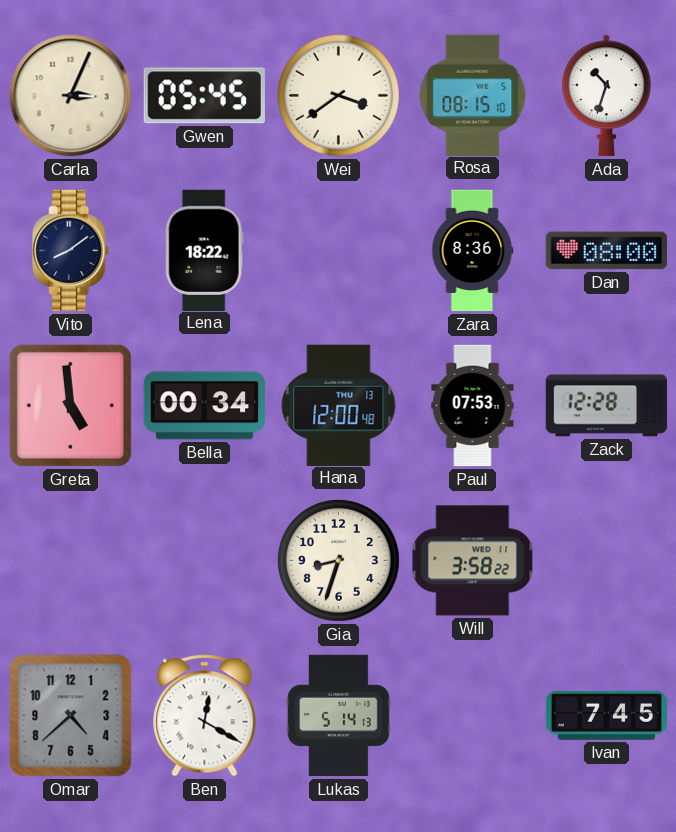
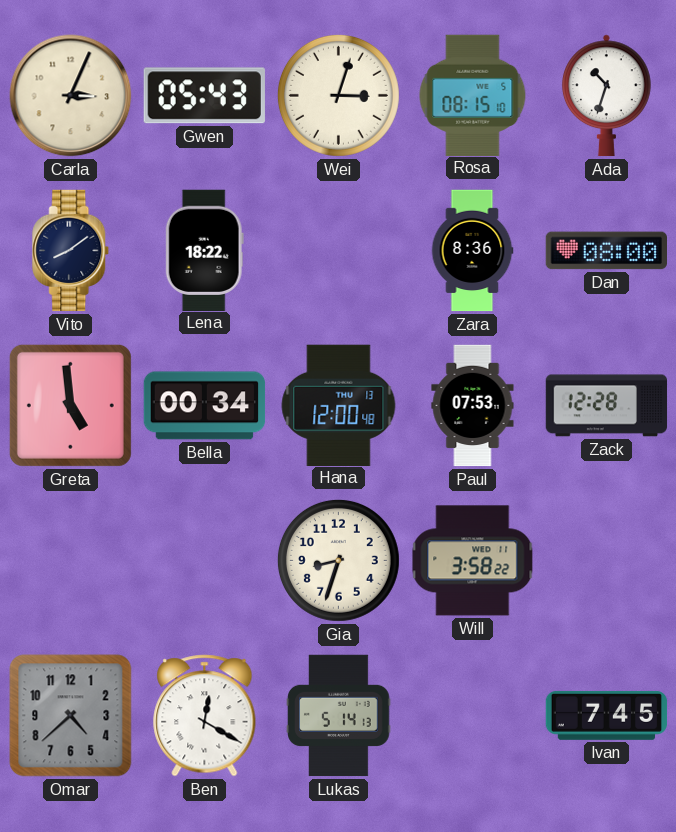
Gwen: 05:45 -> 05:43
Wei: 3:39 -> 3:03
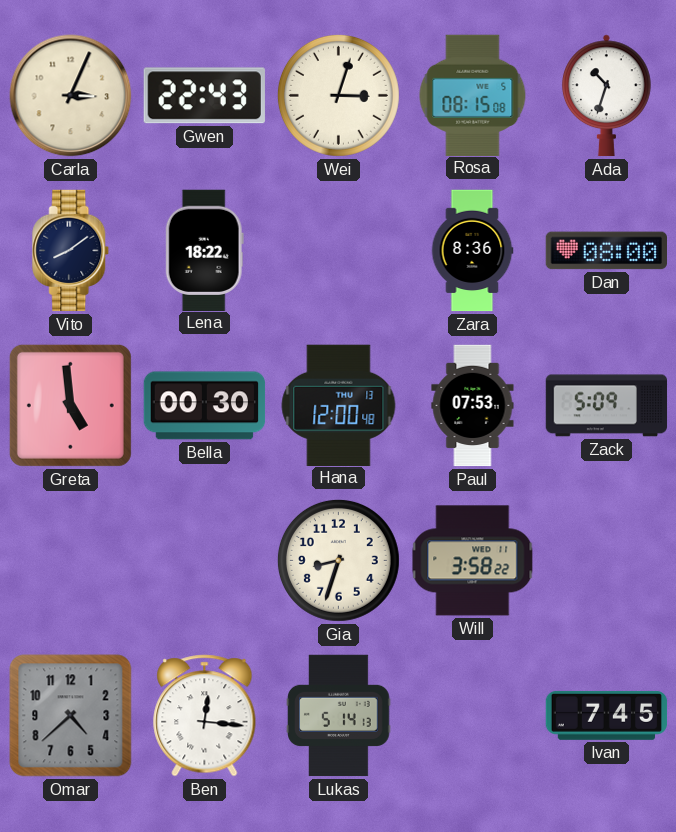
Gwen: 05:43 -> 22:43
Rosa: 08:15:10 -> 08:15:08
Bella: 00:34 -> 00:30
Zack: 12:28 -> 5:09
Ben: 12:20 -> 12:16
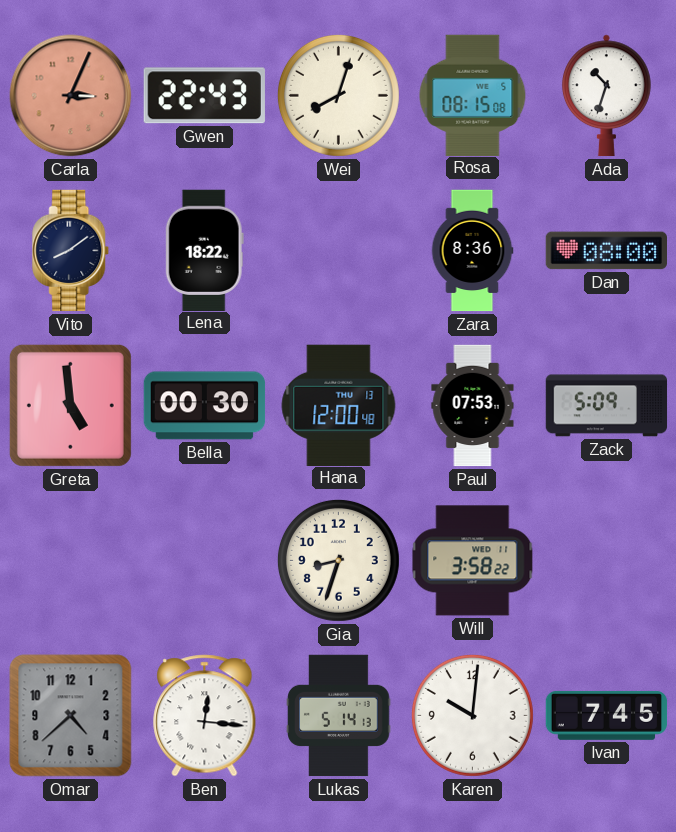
Carla dial: cream -> salmon
Wei: 3:03 -> 8:03
Karen: none -> 10:01
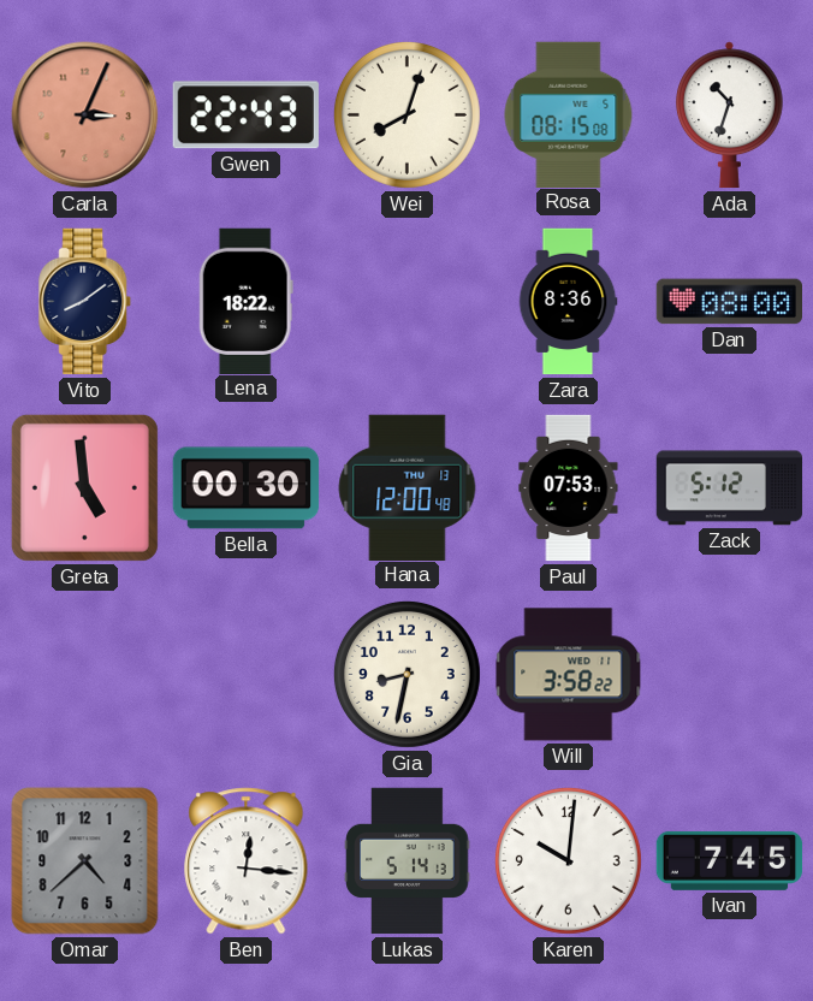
Zack: 5:09 -> 5:12
Gia: 8:33 -> 8:32
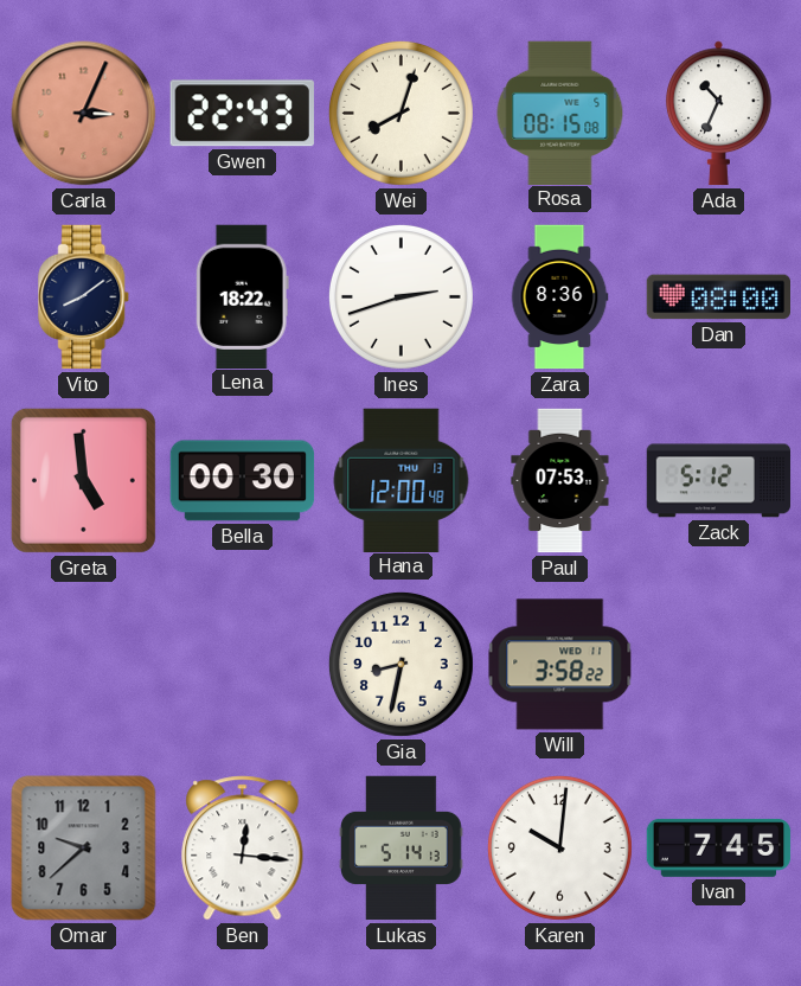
Ada: 10:33 -> 10:34
Ines: none -> 2:42
Omar: 4:38 -> 9:38
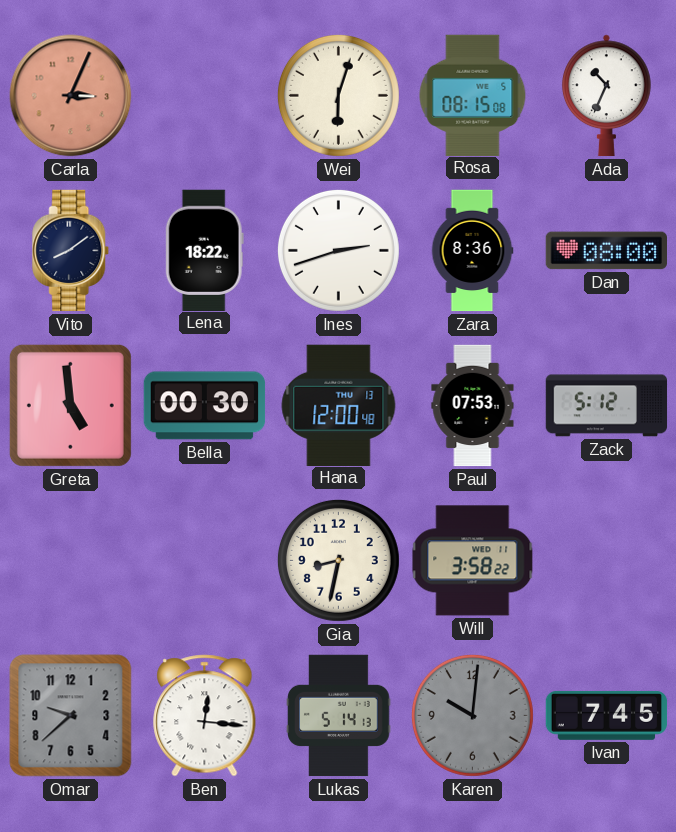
Gwen: 22:43 -> none
Wei: 8:03 -> 6:03
Karen dial: white -> grey
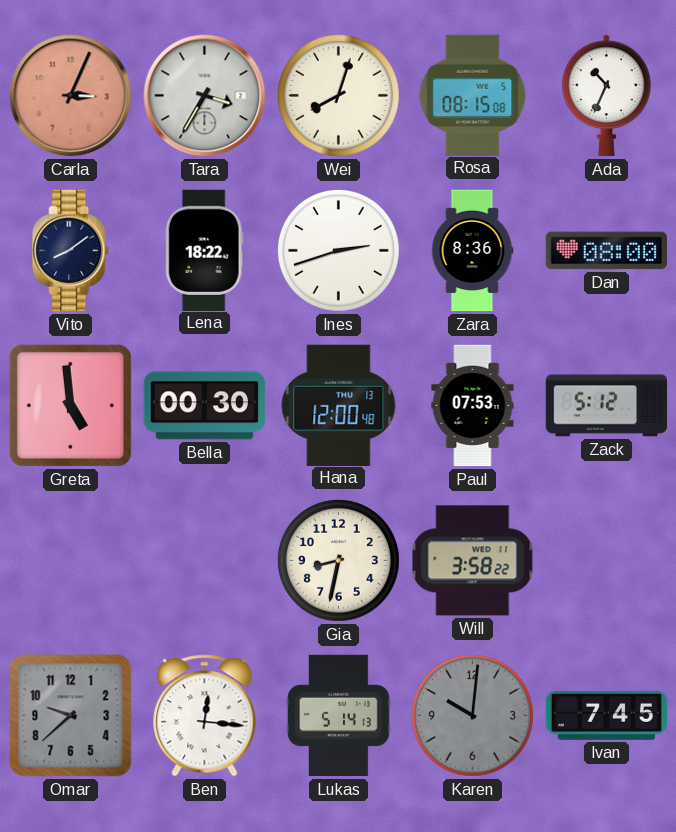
Tara: none -> 3:35
Wei: 6:03 -> 8:03
